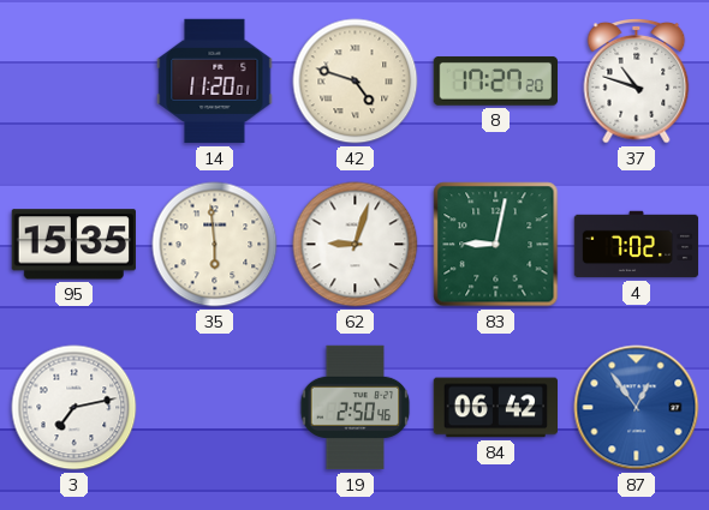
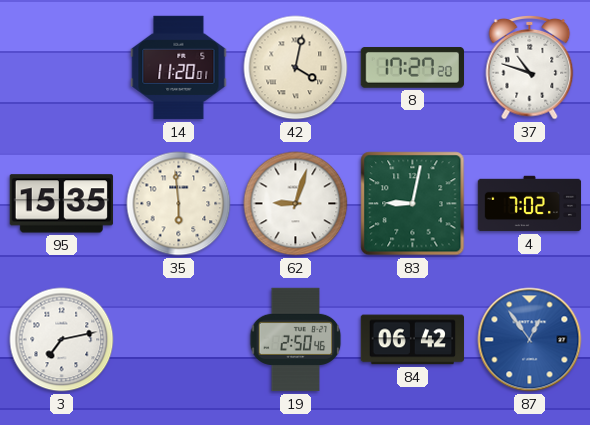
42: 4:48 -> 4:02
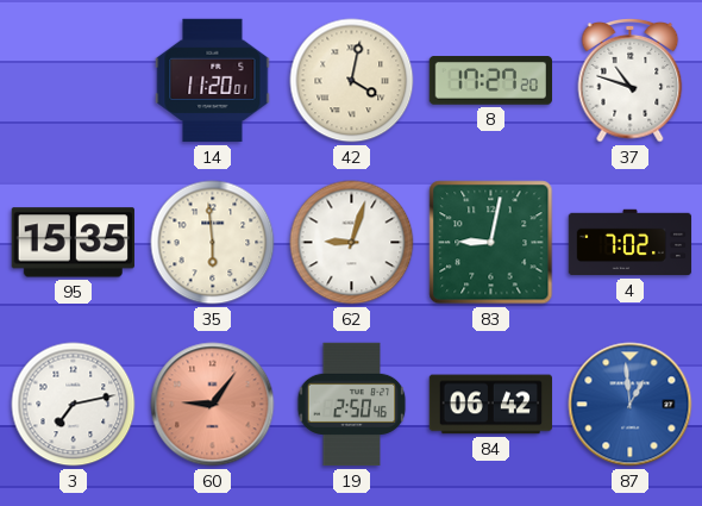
60: none -> 9:06
87: 12:54 -> 12:59
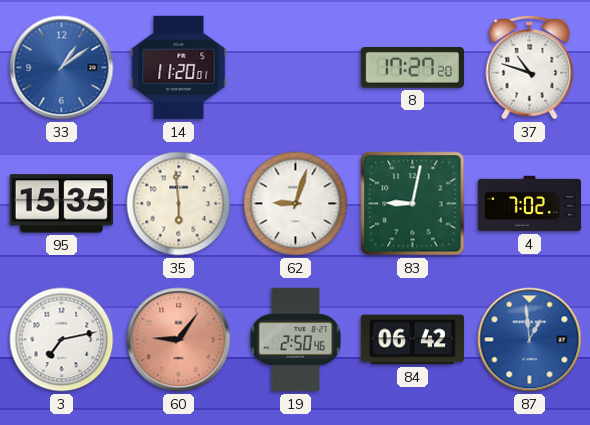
33: none -> 1:09
42: 4:02 -> none
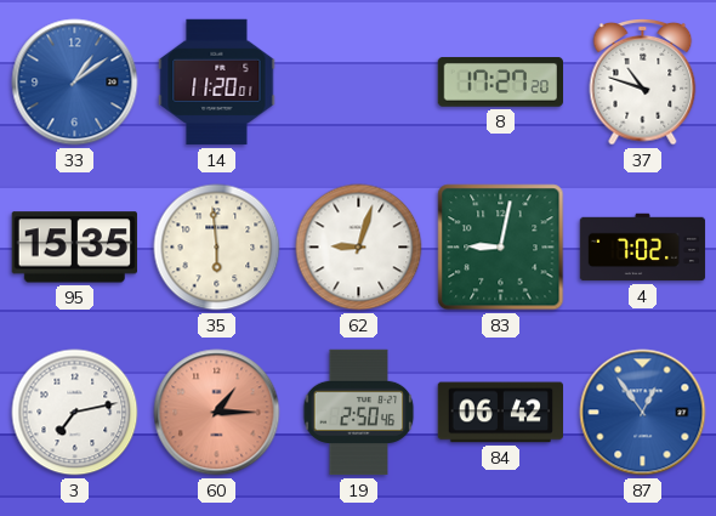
60: 9:06 -> 1:15
87: 12:59 -> 12:54
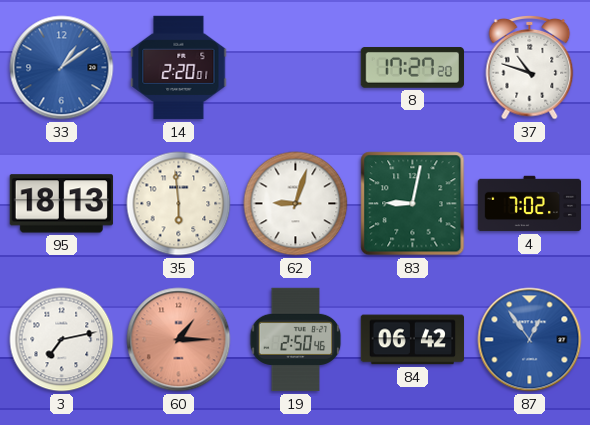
14: 11:20 -> 2:20
95: 15:35 -> 18:13
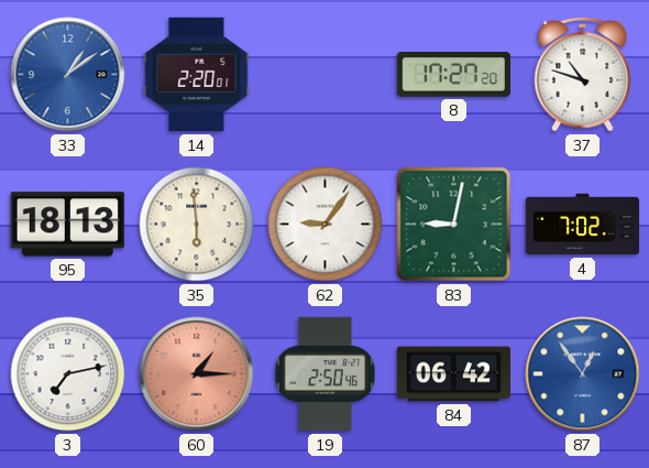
62: 9:03 -> 9:06
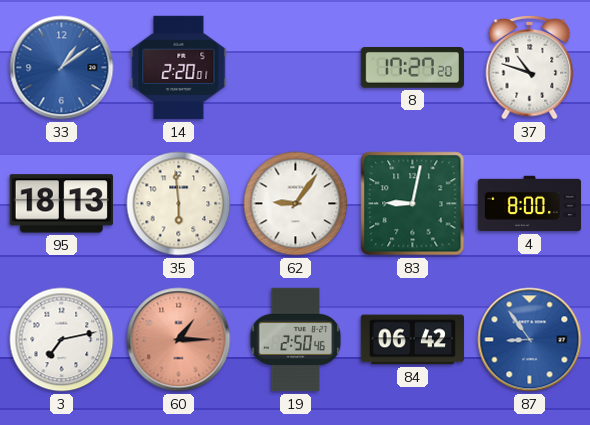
4: 7:02 -> 8:00
87: 12:54 -> 8:54
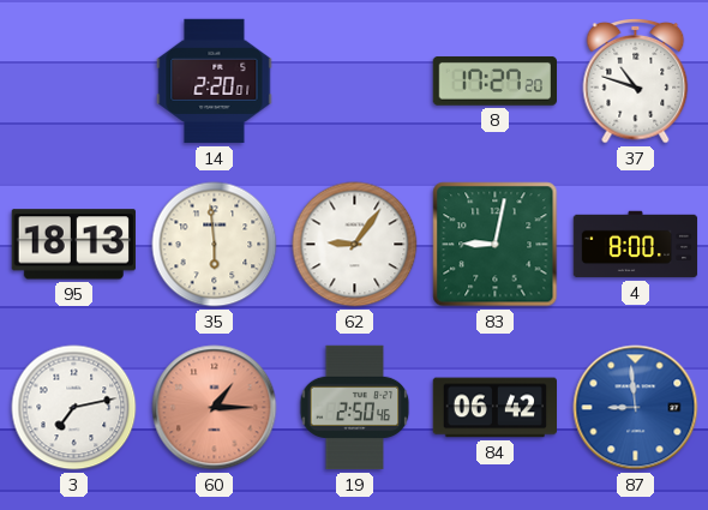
33: 1:09 -> none
87: 8:54 -> 8:59
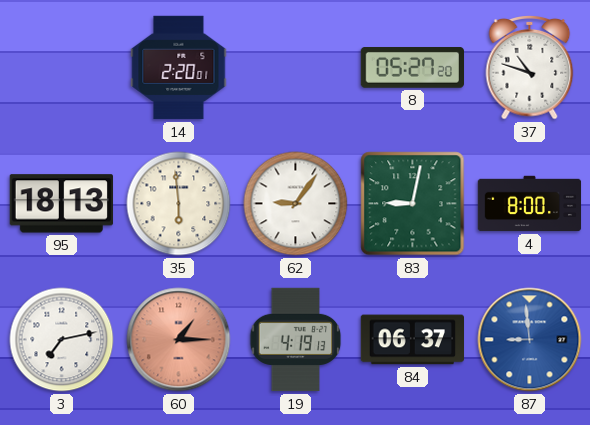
8: 17:27 -> 05:27
19: 2:50 -> 4:19
84: 06:42 -> 06:37
